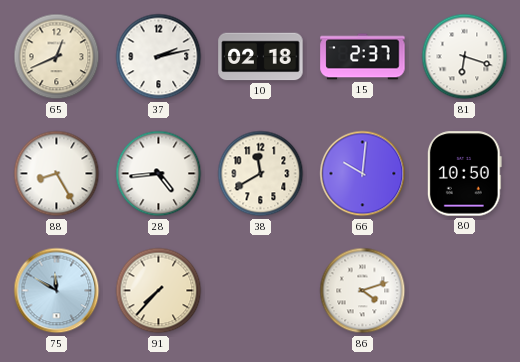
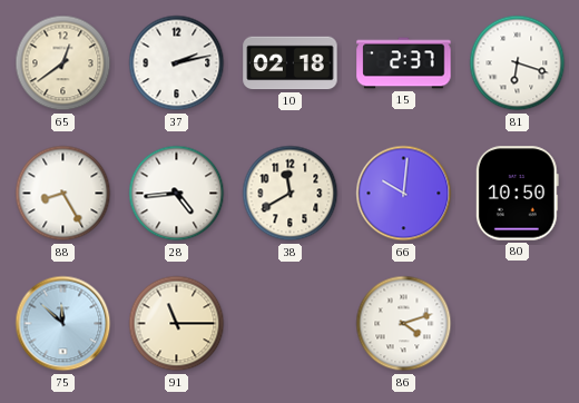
65: 12:41 -> 12:39
75: 11:50 -> 11:52
91: 7:37 -> 11:15
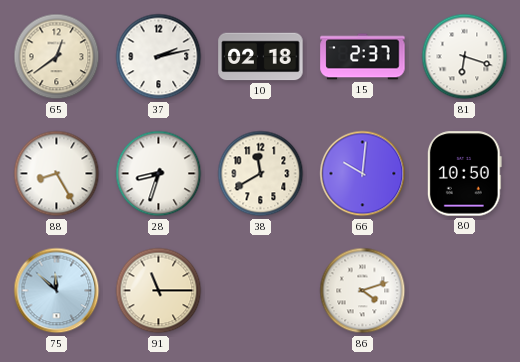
28: 4:44 -> 8:33
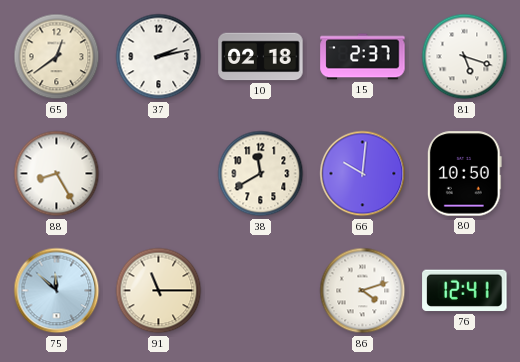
81: 6:18 -> 5:18
28: 8:33 -> none
76: none -> 12:41
